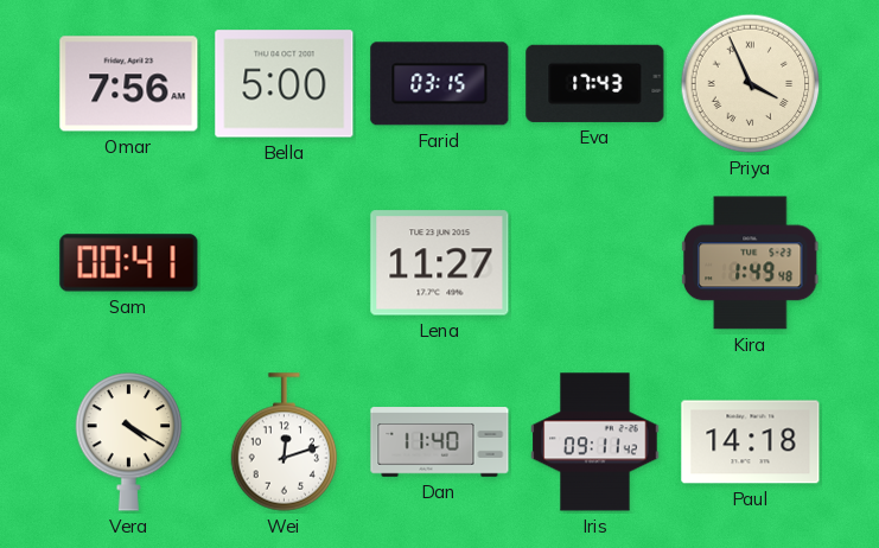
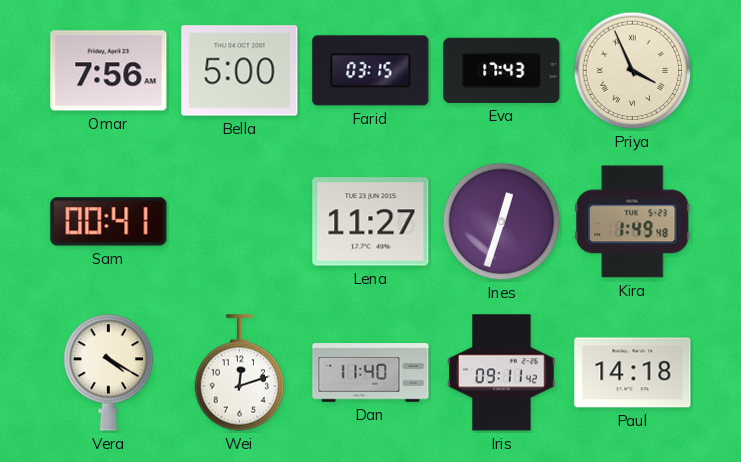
Ines: none -> 12:33
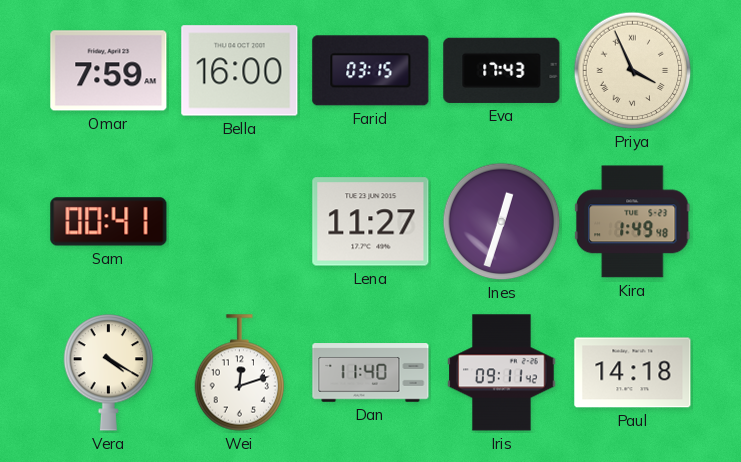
Omar: 7:56 -> 7:59
Bella: 5:00 -> 16:00
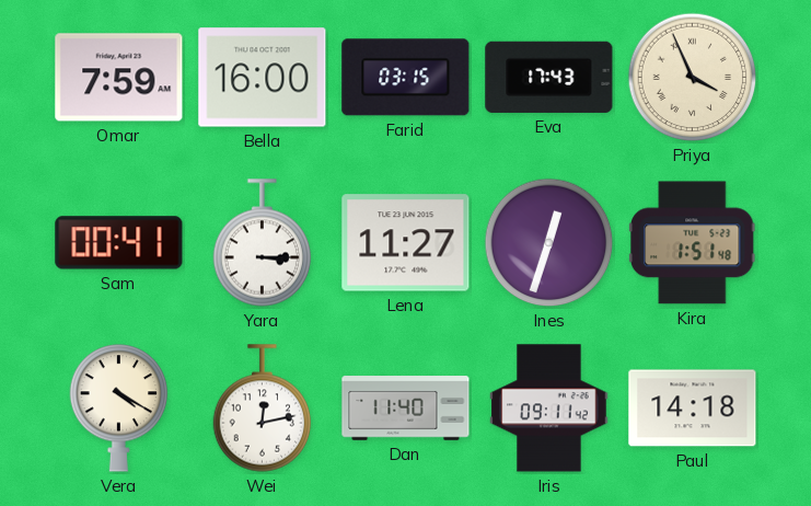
Yara: none -> 3:15
Kira: 1:49 -> 1:51
Wei: 12:12 -> 12:13
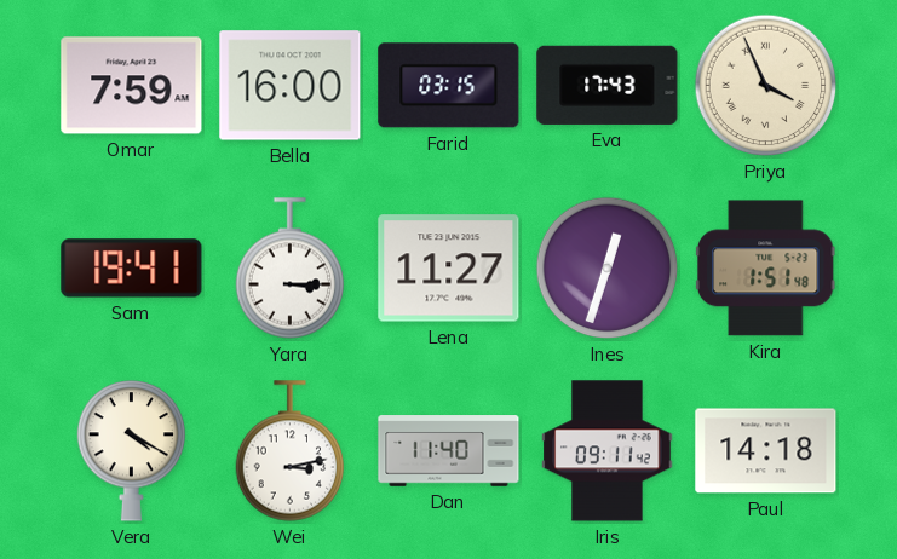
Sam: 00:41 -> 19:41
Wei: 12:13 -> 3:13
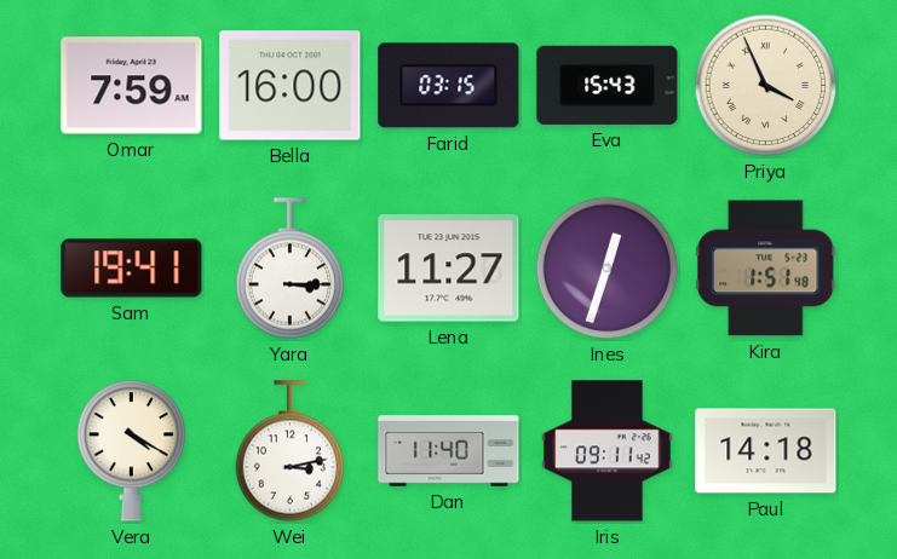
Eva: 17:43 -> 15:43
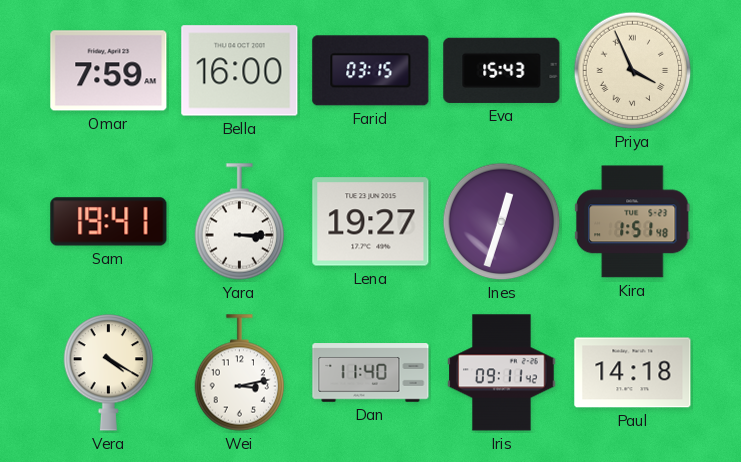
Lena: 11:27 -> 19:27
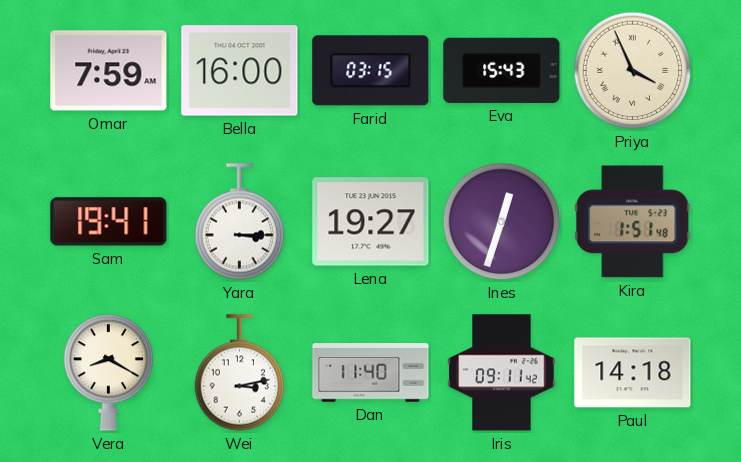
Vera: 4:20 -> 8:20
